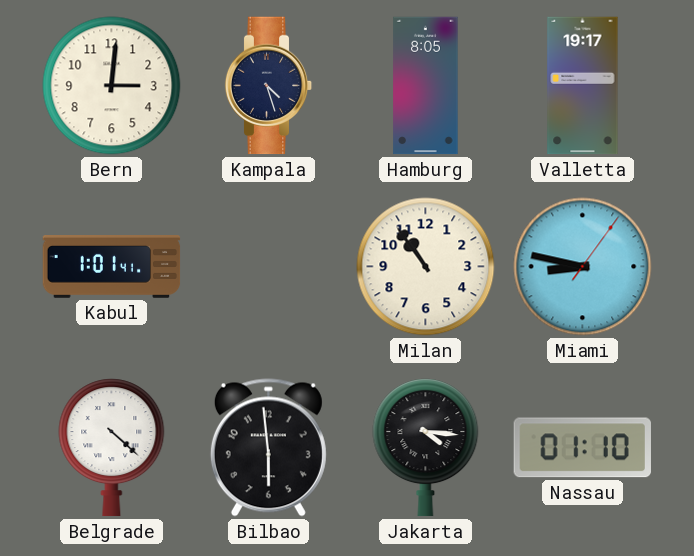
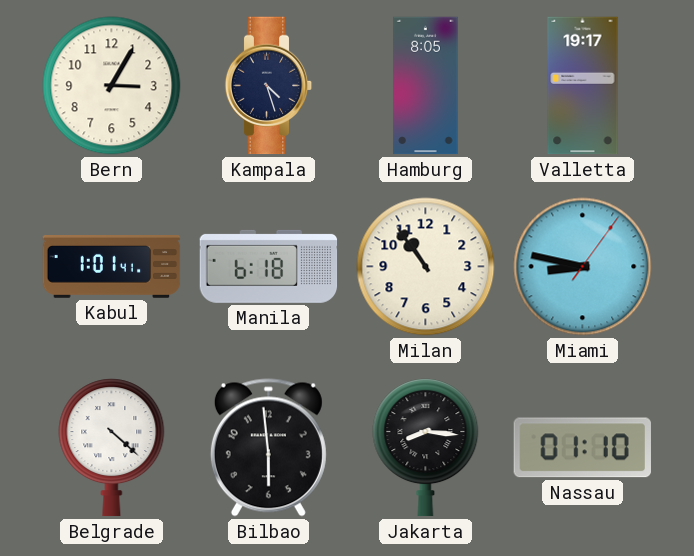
Bern: 3:01 -> 3:05
Manila: none -> 6:18
Jakarta: 4:16 -> 8:16
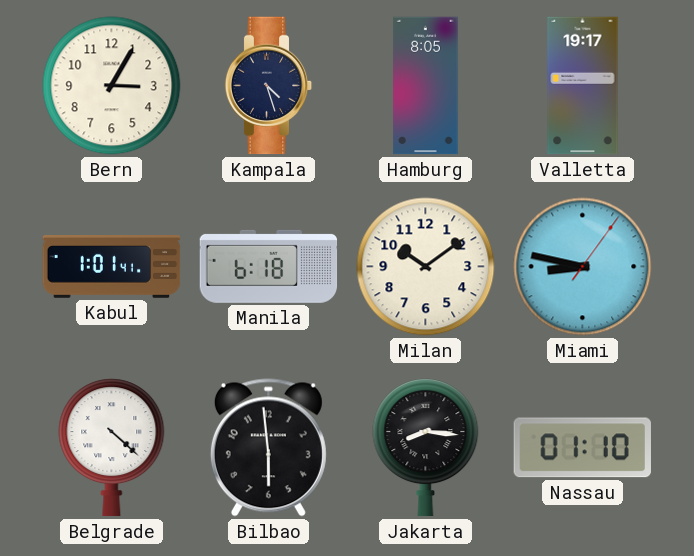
Milan: 10:54 -> 10:09
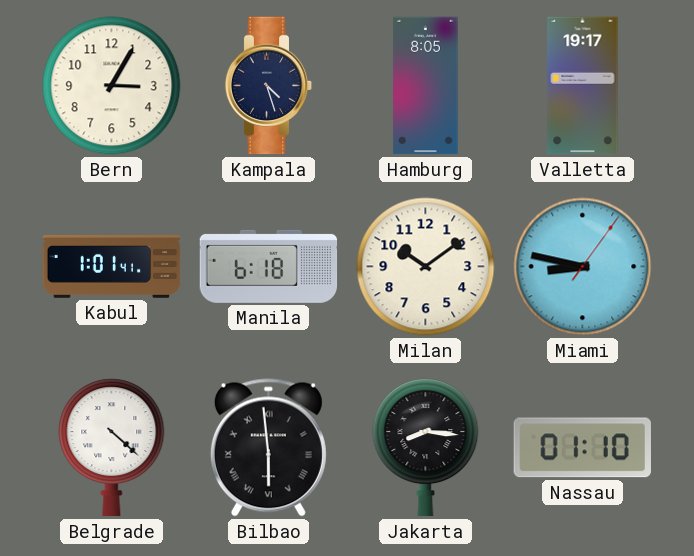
Bilbao numerals: Arabic -> Roman
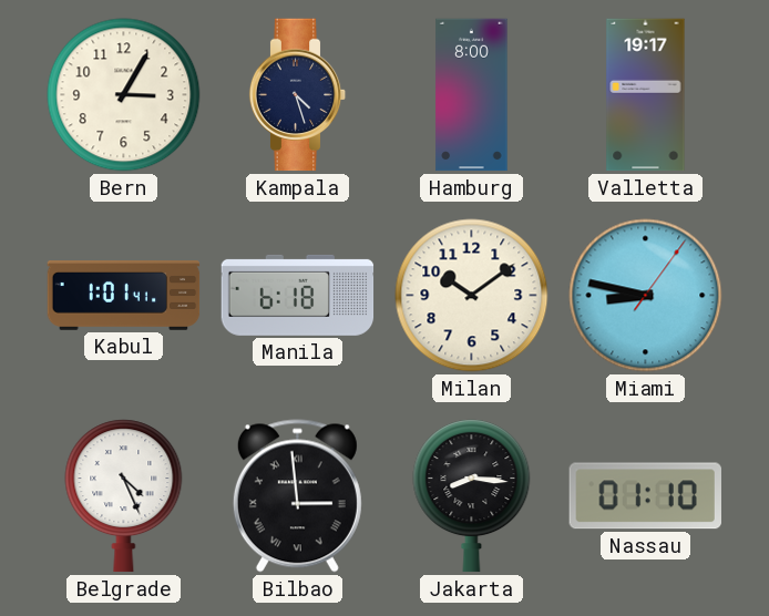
Hamburg: 8:05 -> 8:00
Belgrade: 4:22 -> 4:26
Bilbao: 5:59 -> 2:59
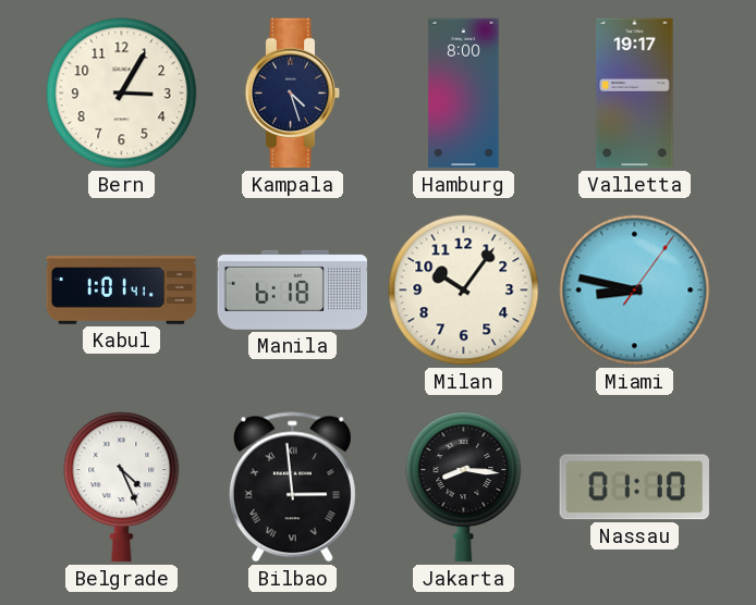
Milan: 10:09 -> 10:06
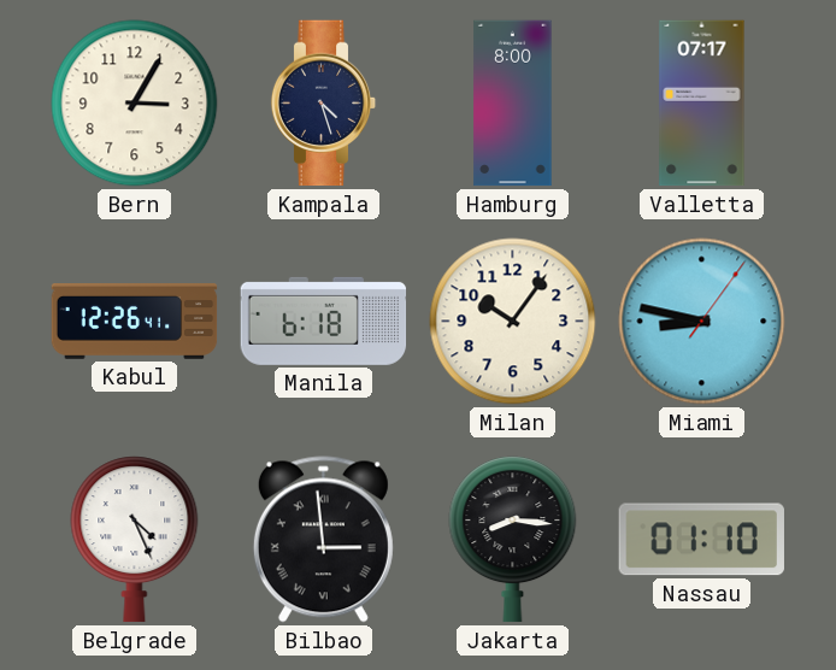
Valletta: 19:17 -> 07:17
Kabul: 1:01 -> 12:26
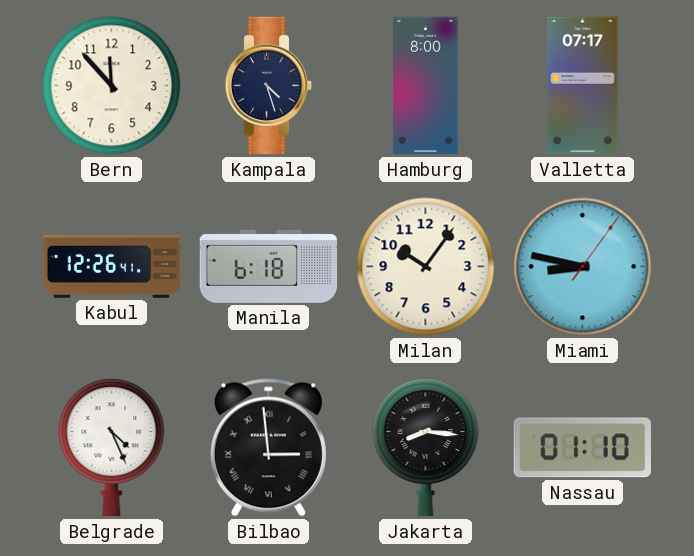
Bern: 3:05 -> 11:53
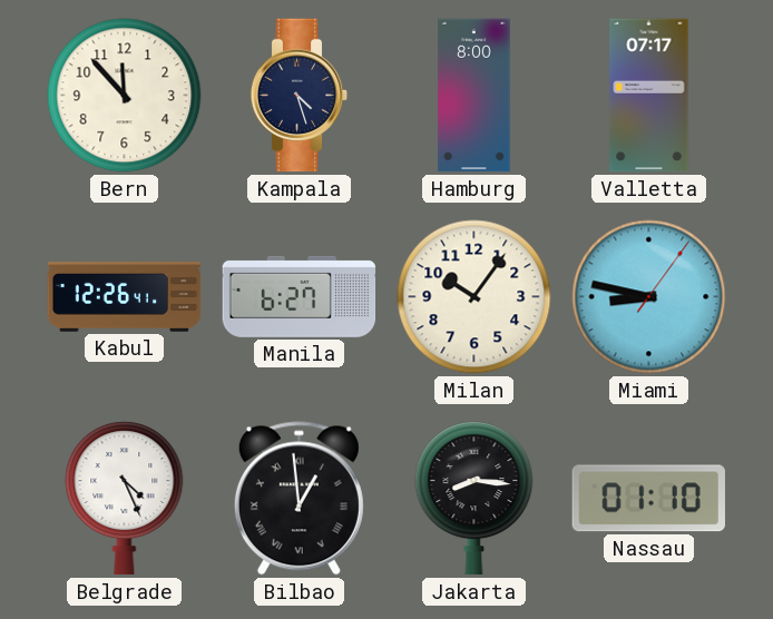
Manila: 6:18 -> 6:27
Bilbao: 2:59 -> 12:59
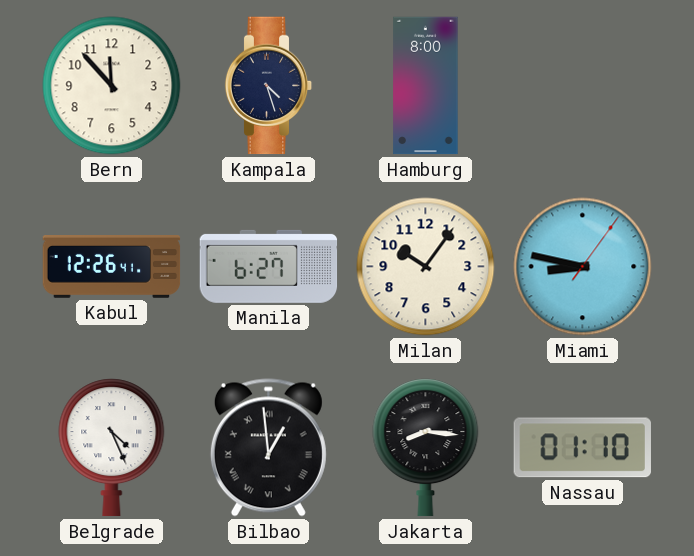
Valletta: 07:17 -> none
